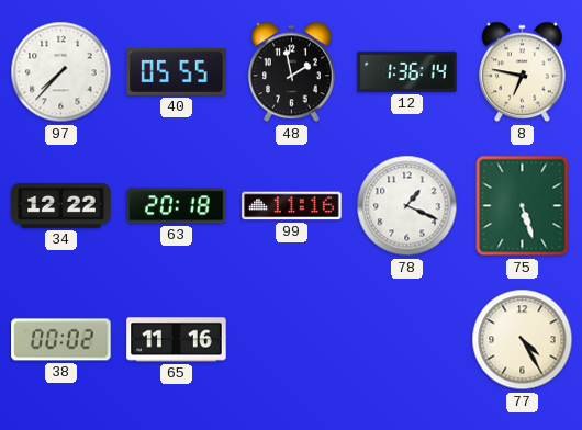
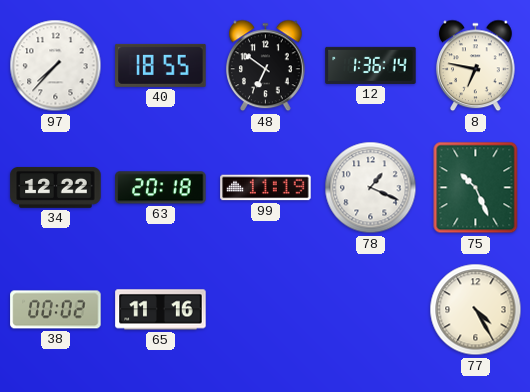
40: 05:55 -> 18:55
48: 1:58 -> 6:51
99: 11:16 -> 11:19
75: 5:27 -> 10:26
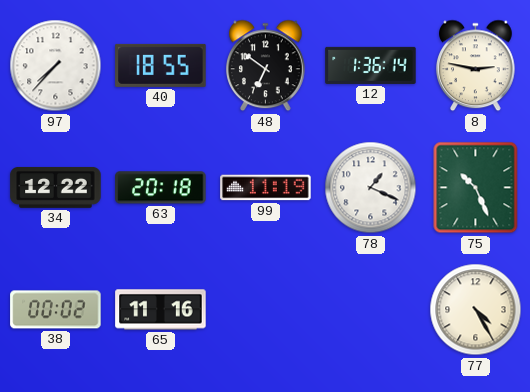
8: 6:47 -> 2:47
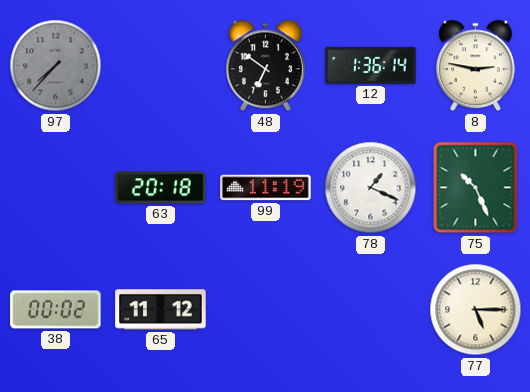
97 dial: white -> grey
40: 18:55 -> none
34: 12:22 -> none
65: 11:16 -> 11:12
77: 4:25 -> 5:15
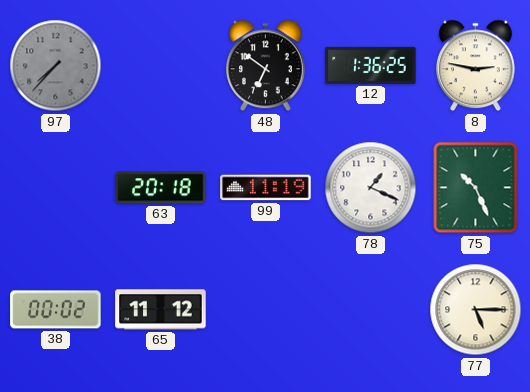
12: 1:36:14 -> 1:36:25
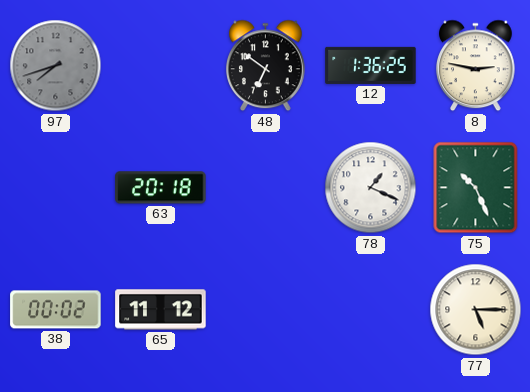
97: 7:37 -> 7:42
99: 11:19 -> none
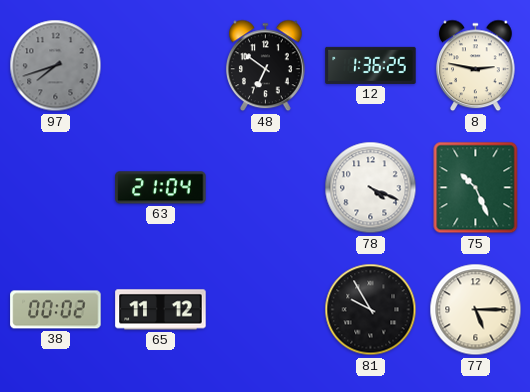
63: 20:18 -> 21:04
78: 1:19 -> 4:19
81: none -> 9:55
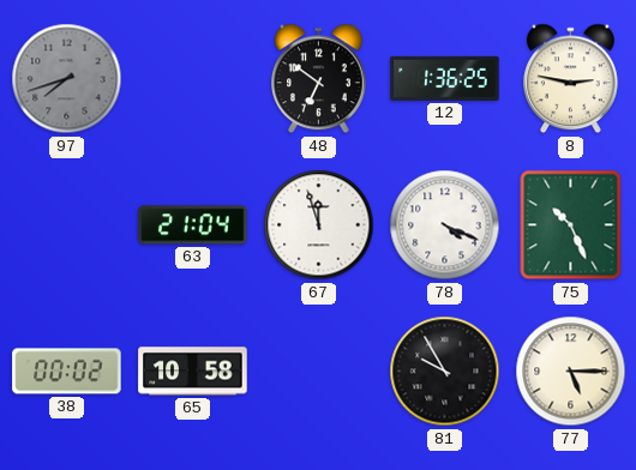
67: none -> 11:57
65: 11:12 -> 10:58
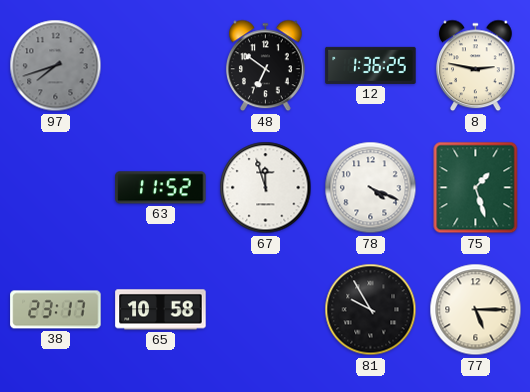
63: 21:04 -> 11:52
75: 10:26 -> 1:27
38: 00:02 -> 23:17
